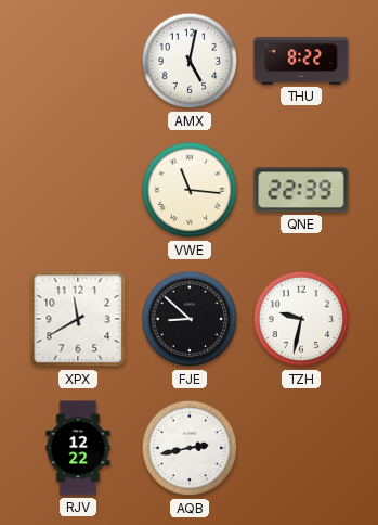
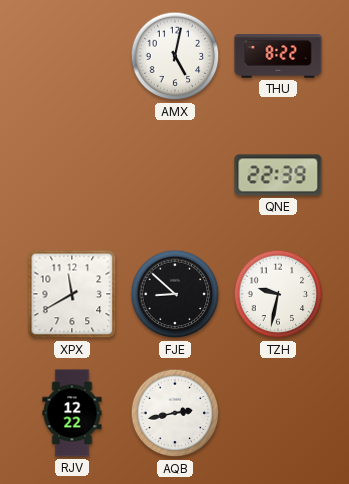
VWE: 11:16 -> none
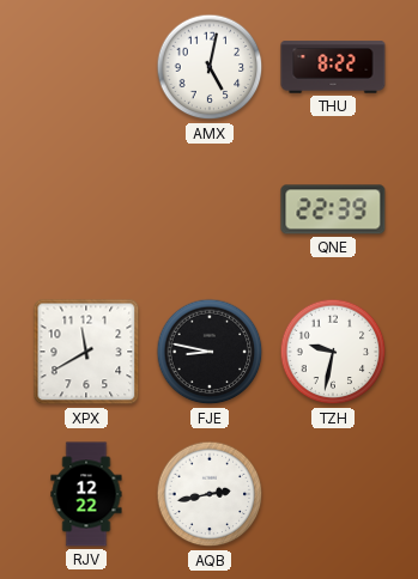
FJE: 8:52 -> 8:47
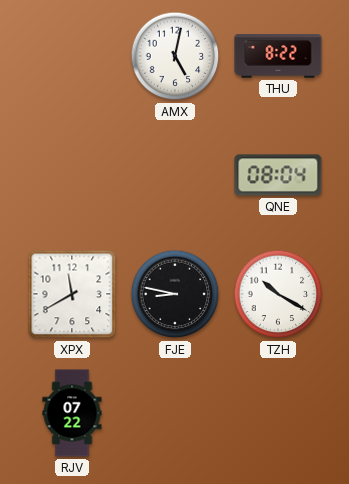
QNE: 22:39 -> 08:04
TZH: 9:32 -> 10:20
RJV: 12:22 -> 07:22
AQB: 2:43 -> none
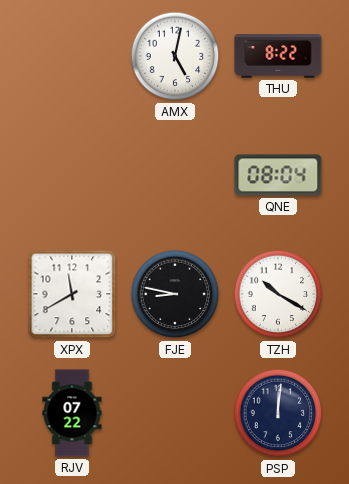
PSP: none -> 12:01
